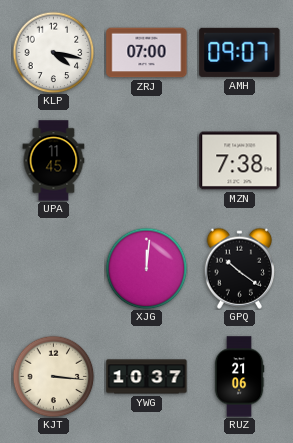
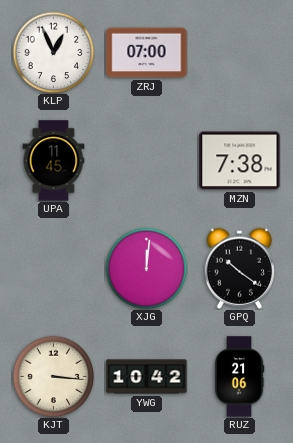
KLP: 4:17 -> 12:56
AMH: 09:07 -> none
YWG: 10:37 -> 10:42
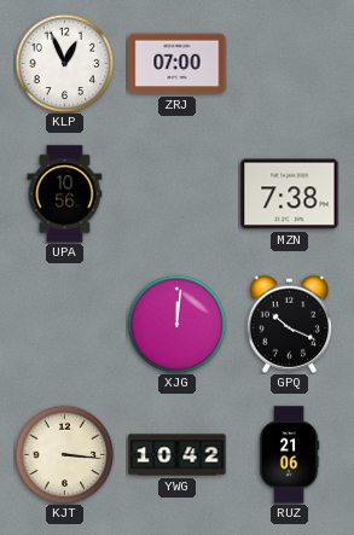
UPA: 11:45 -> 10:56
GPQ: 10:21 -> 10:19
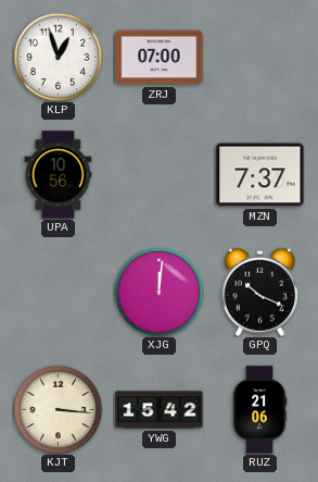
KLP: 12:56 -> 12:57
MZN: 7:38 -> 7:37
YWG: 10:42 -> 15:42
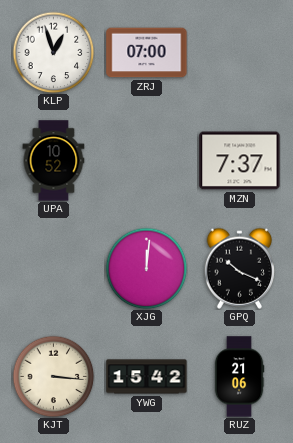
UPA: 10:56 -> 10:52
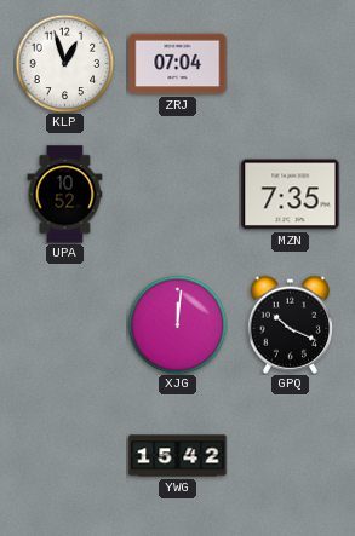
ZRJ: 07:00 -> 07:04
MZN: 7:37 -> 7:35
KJT: 3:16 -> none
RUZ: 21:06 -> none
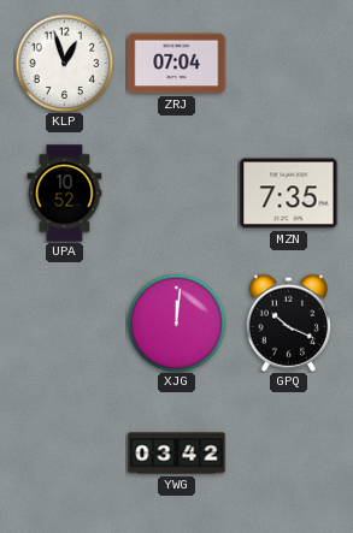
YWG: 15:42 -> 03:42
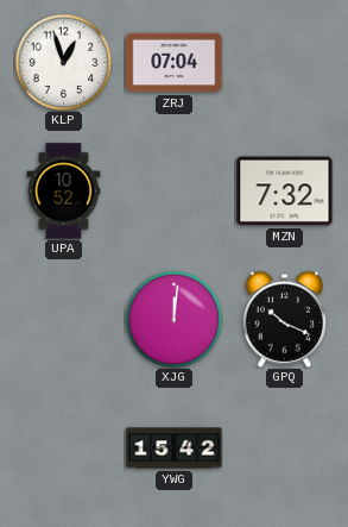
MZN: 7:35 -> 7:32
YWG: 03:42 -> 15:42
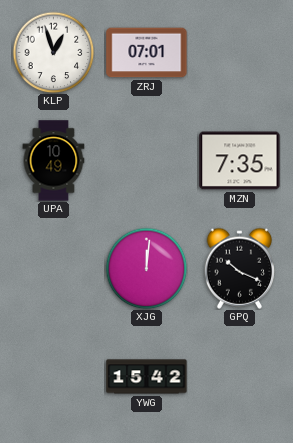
ZRJ: 07:04 -> 07:01
UPA: 10:52 -> 10:49
MZN: 7:32 -> 7:35
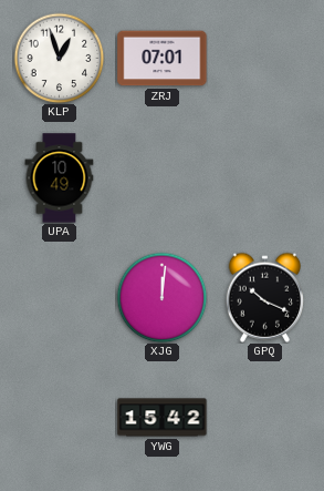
MZN: 7:35 -> none
